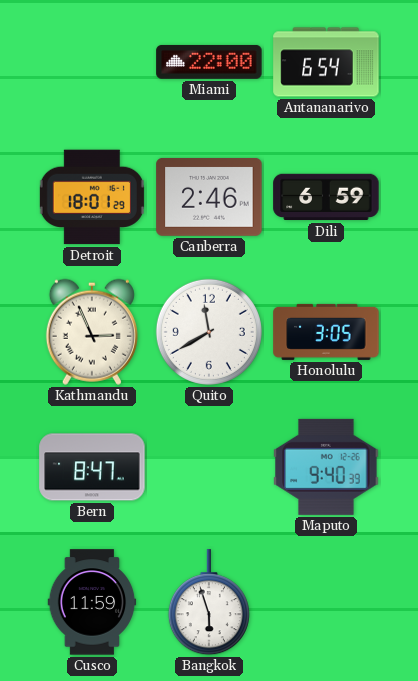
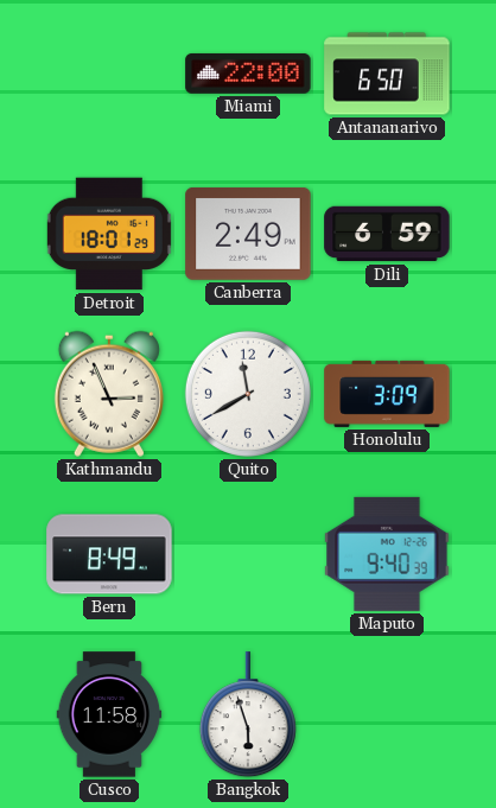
Antananarivo: 6:54 -> 6:50
Canberra: 2:46 -> 2:49
Honolulu: 3:05 -> 3:09
Bern: 8:47 -> 8:49
Cusco: 11:59 -> 11:58
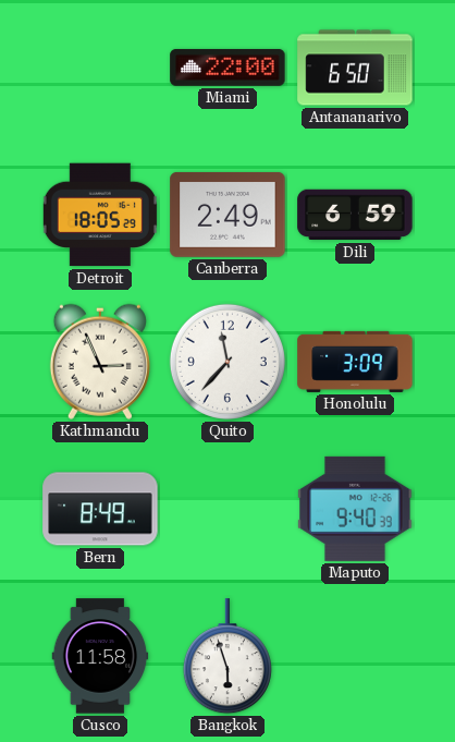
Detroit: 18:01 -> 18:05
Quito: 11:40 -> 11:37
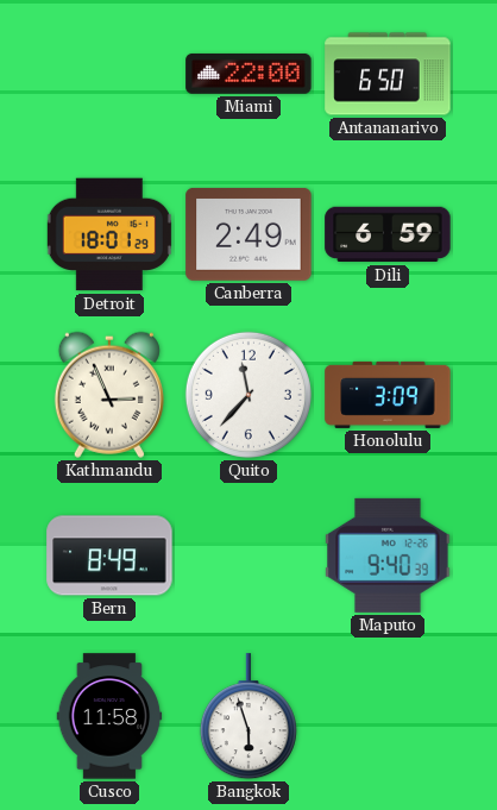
Detroit: 18:05 -> 18:01
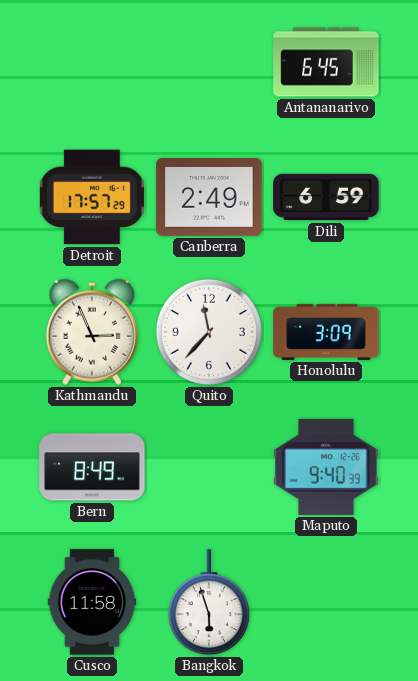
Miami: 22:00 -> none
Antananarivo: 6:50 -> 6:45
Detroit: 18:01 -> 17:57
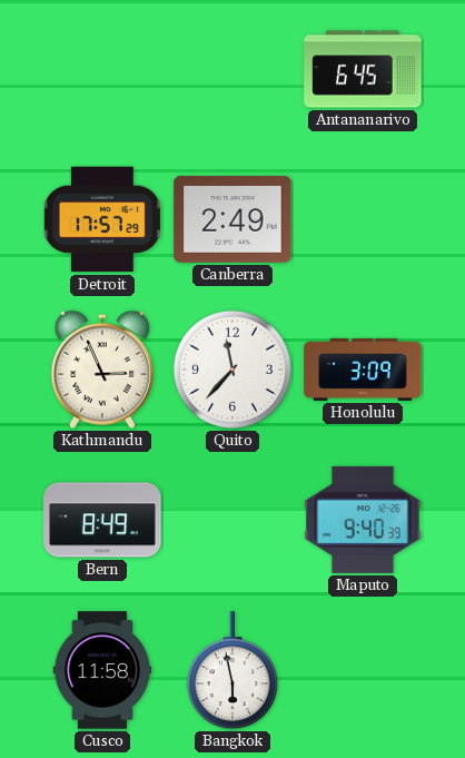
Dili: 6:59 -> none
Bangkok: 5:57 -> 5:58
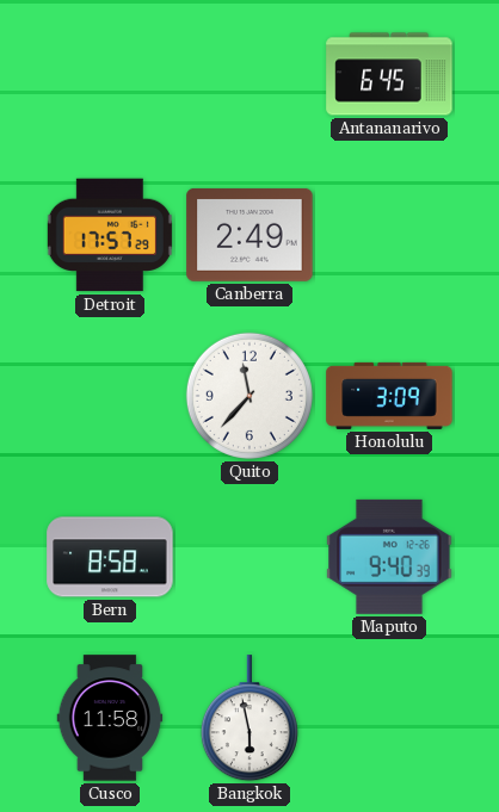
Kathmandu: 2:56 -> none
Bern: 8:49 -> 8:58
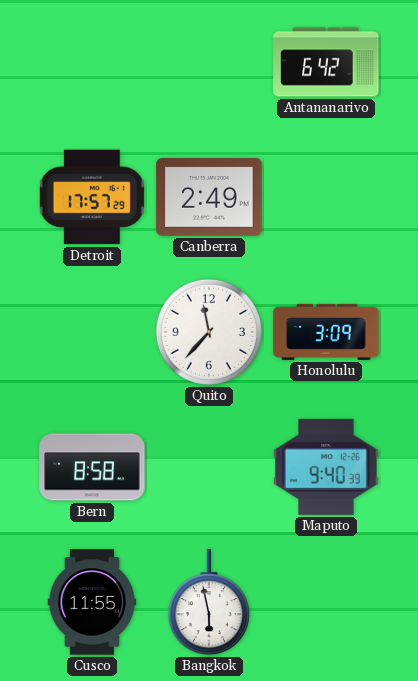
Antananarivo: 6:45 -> 6:42
Cusco: 11:58 -> 11:55
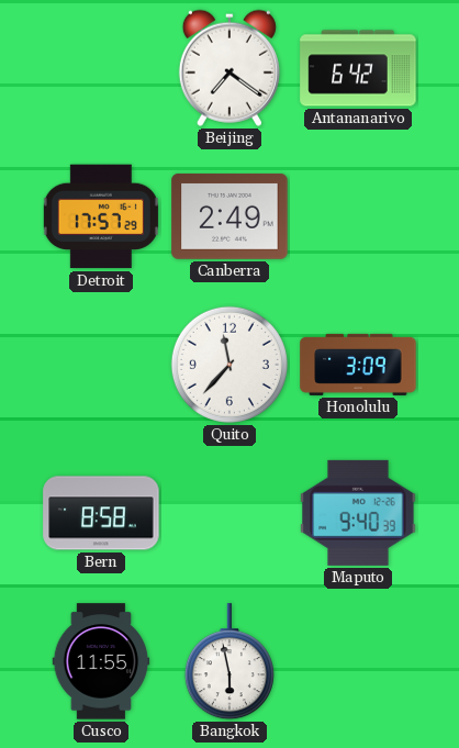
Beijing: none -> 7:21
